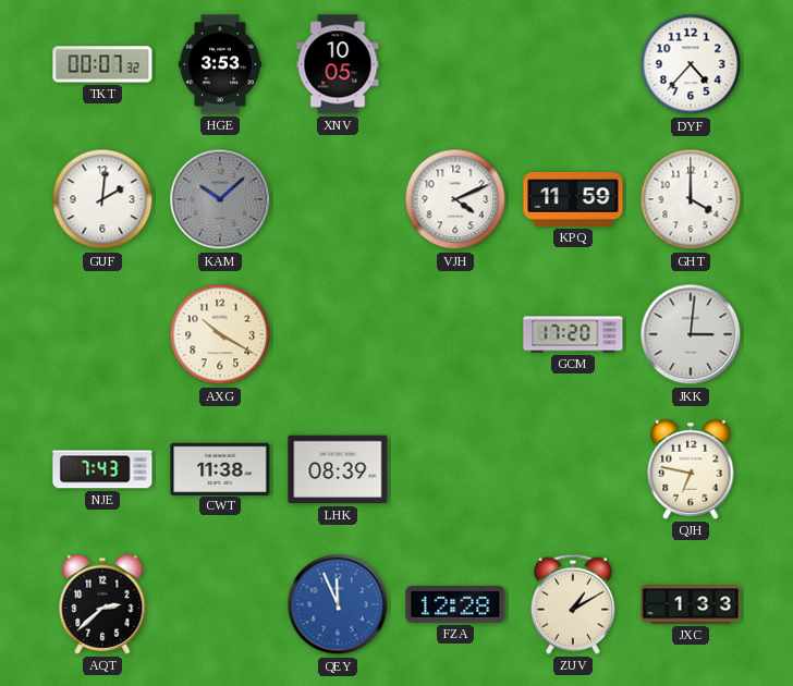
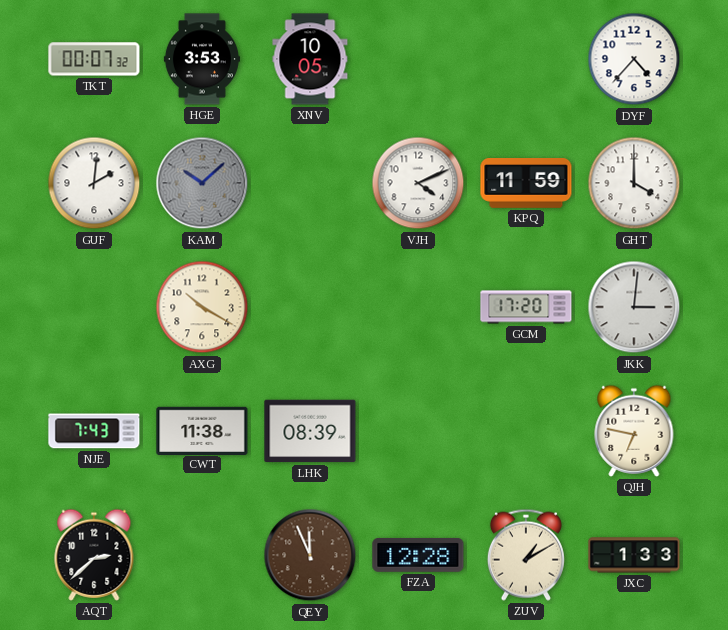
QEY dial: blue -> brown
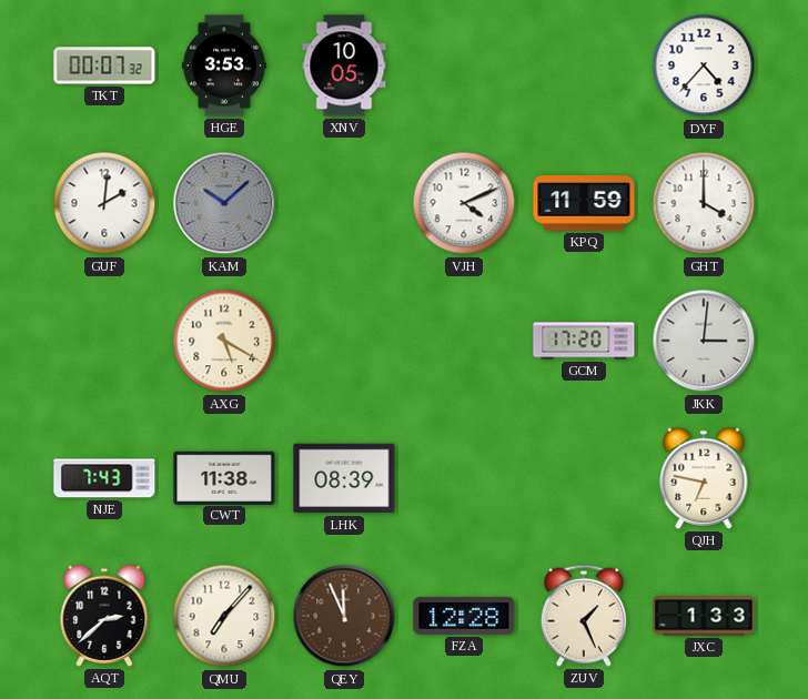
AXG: 10:20 -> 5:20
QMU: none -> 7:07
ZUV: 1:10 -> 1:26
